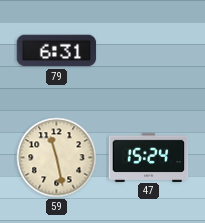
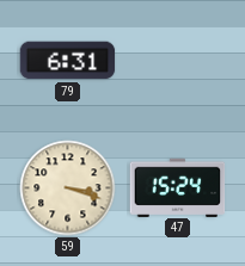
59: 11:28 -> 3:18
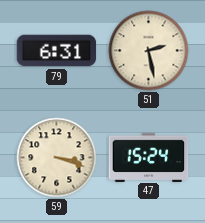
51: none -> 2:28
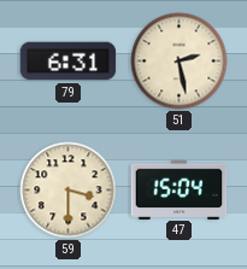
59: 3:18 -> 3:30
47: 15:24 -> 15:04
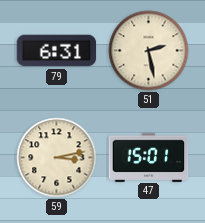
59: 3:30 -> 3:13
47: 15:04 -> 15:01
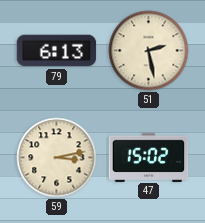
79: 6:31 -> 6:13
47: 15:01 -> 15:02
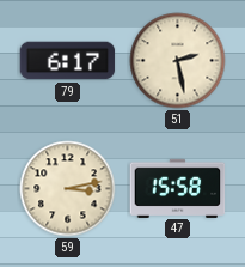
79: 6:13 -> 6:17
47: 15:02 -> 15:58
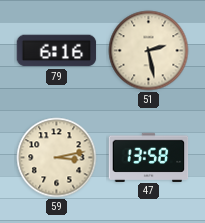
79: 6:17 -> 6:16
47: 15:58 -> 13:58
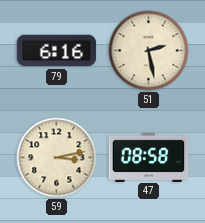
47: 13:58 -> 08:58
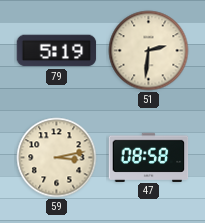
79: 6:16 -> 5:19
51: 2:28 -> 2:31
